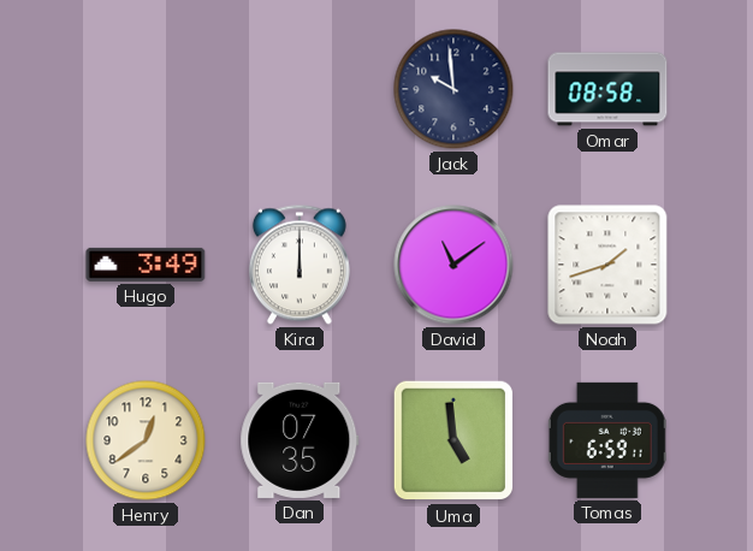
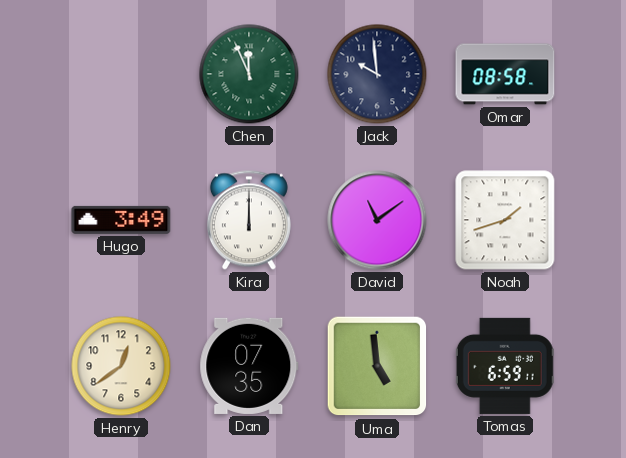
Chen: none -> 11:56
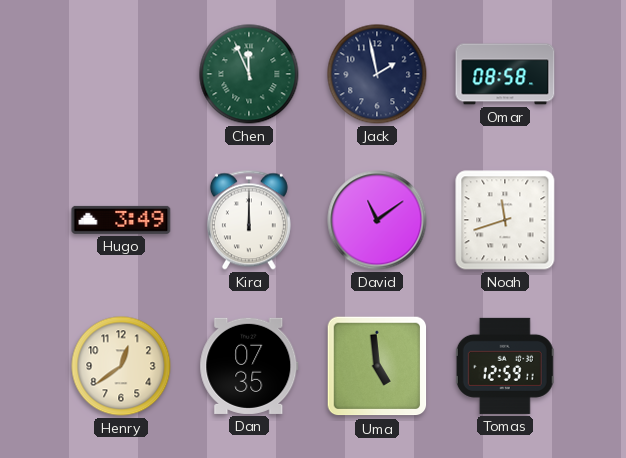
Jack: 9:59 -> 1:58
Noah: 1:42 -> 11:42
Tomas: 6:59 -> 12:59
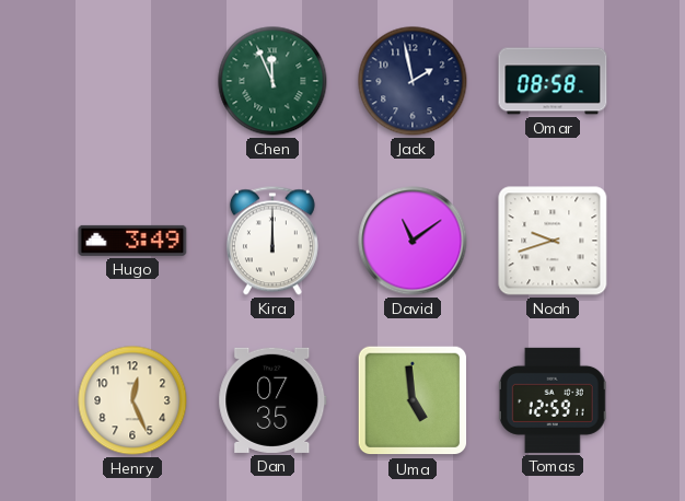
Noah: 11:42 -> 9:42
Henry: 12:39 -> 12:26
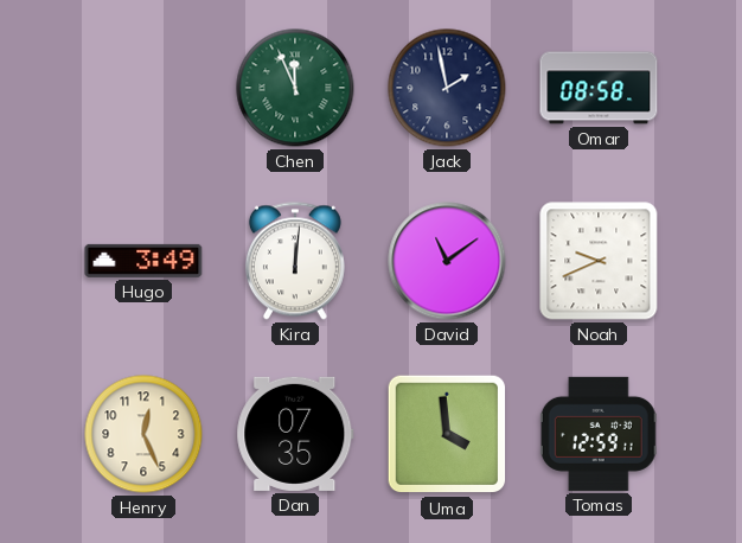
Kira: 12:00 -> 12:01
Noah: 9:42 -> 9:41
Uma: 4:59 -> 3:59
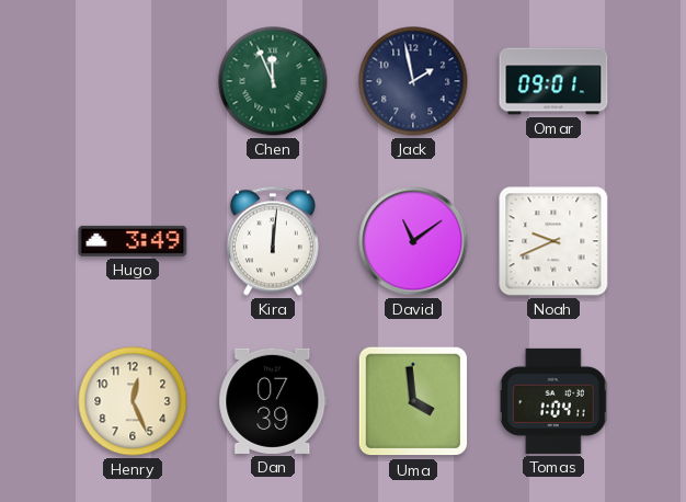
Omar: 08:58 -> 09:01
Dan: 07:35 -> 07:39
Tomas: 12:59 -> 1:04
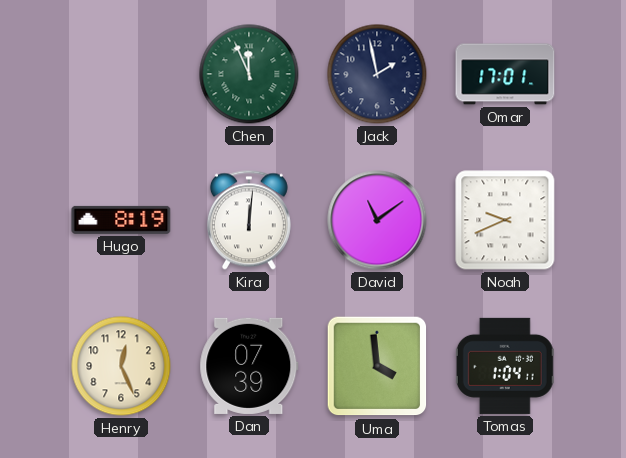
Omar: 09:01 -> 17:01
Hugo: 3:49 -> 8:19
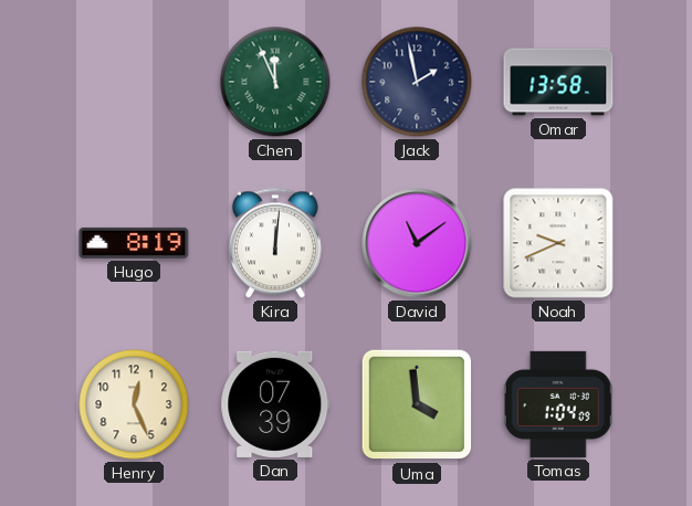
Omar: 17:01 -> 13:58
Tomas: 1:04:11 -> 1:04:09
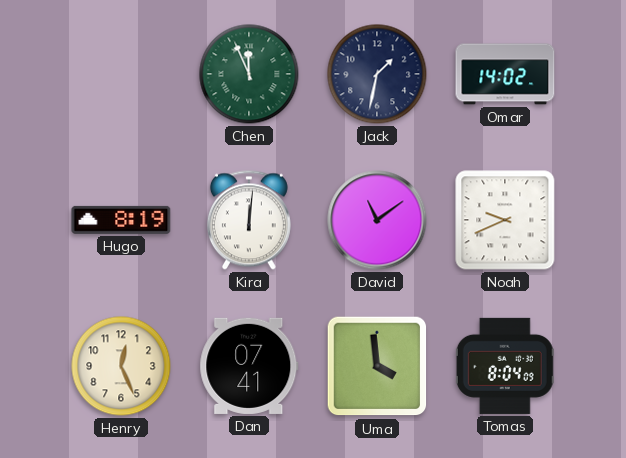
Jack: 1:58 -> 1:32
Omar: 13:58 -> 14:02
Dan: 07:39 -> 07:41
Tomas: 1:04 -> 8:04
